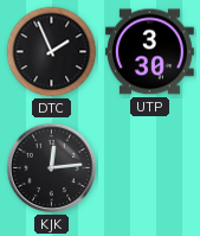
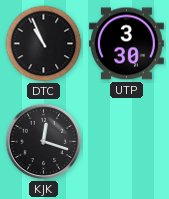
DTC: 1:56 -> 10:56
KJK: 12:14 -> 12:18
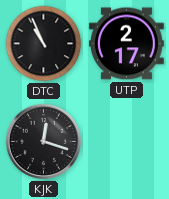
UTP: 3:30 -> 2:17
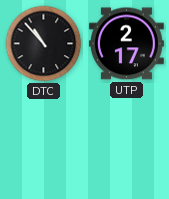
DTC: 10:56 -> 10:53
KJK: 12:18 -> none
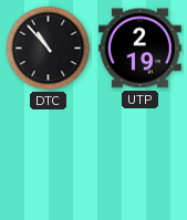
UTP: 2:17 -> 2:19
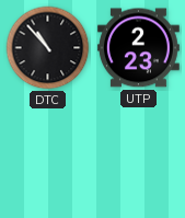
UTP: 2:19 -> 2:23
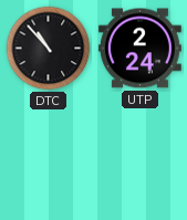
UTP: 2:23 -> 2:24
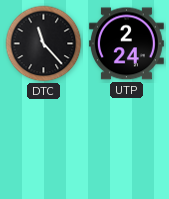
DTC: 10:53 -> 11:23
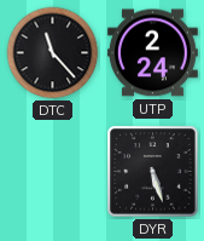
DYR: none -> 5:27
